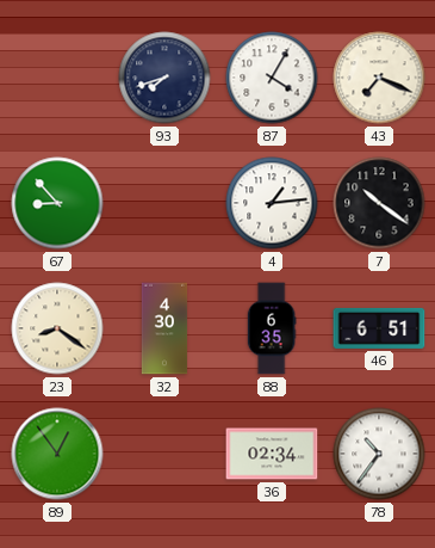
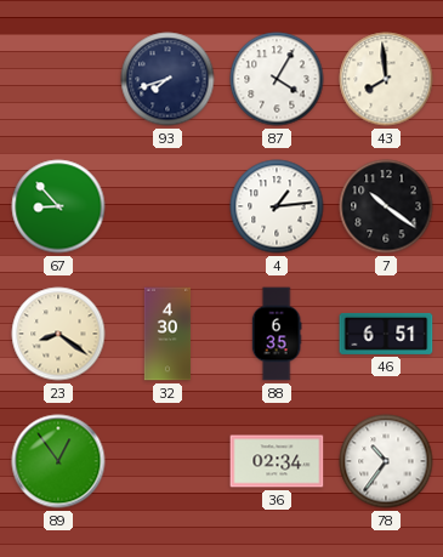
43: 7:19 -> 7:59
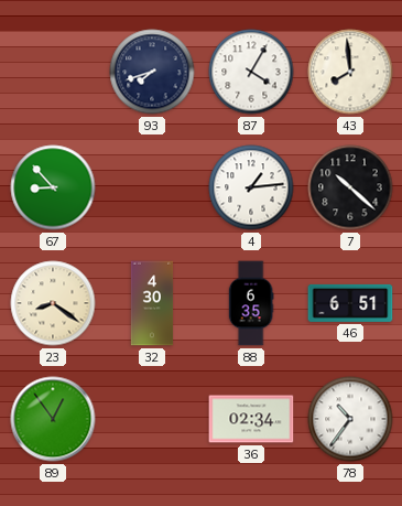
7: 10:21 -> 10:22
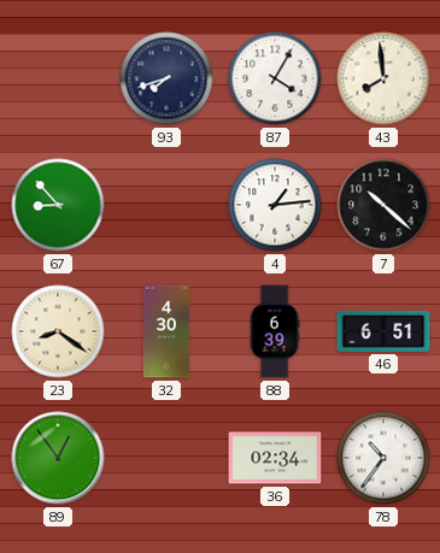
88: 6:35 -> 6:39
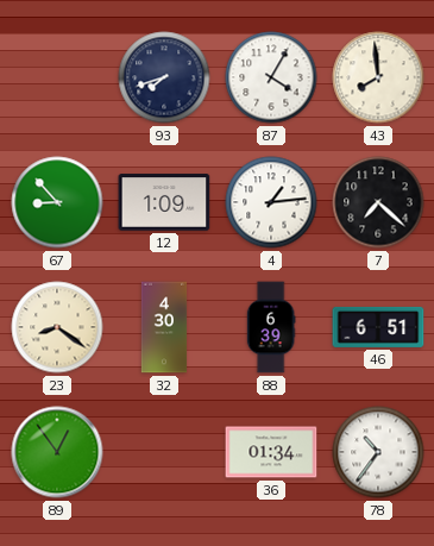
12: none -> 1:09
7: 10:22 -> 7:22
36: 02:34 -> 01:34
